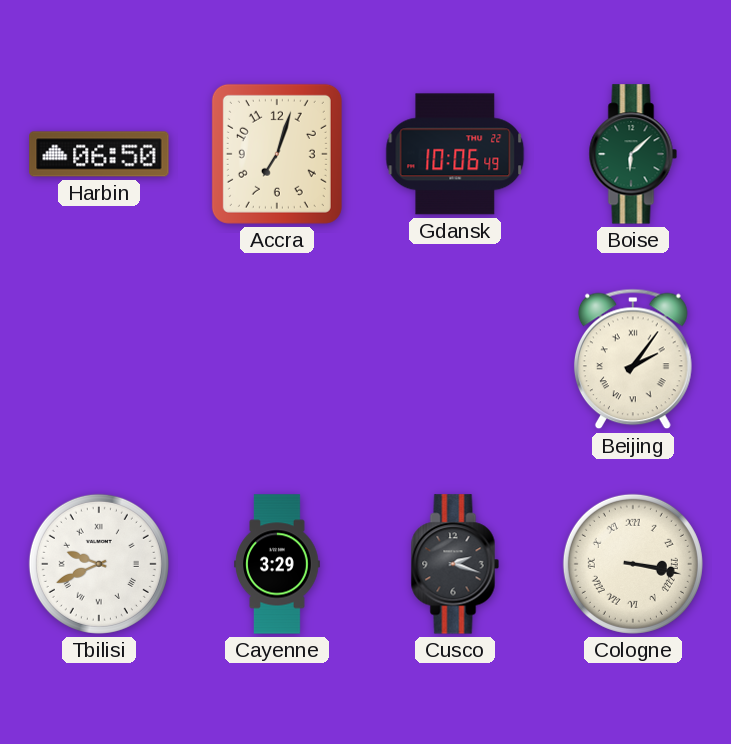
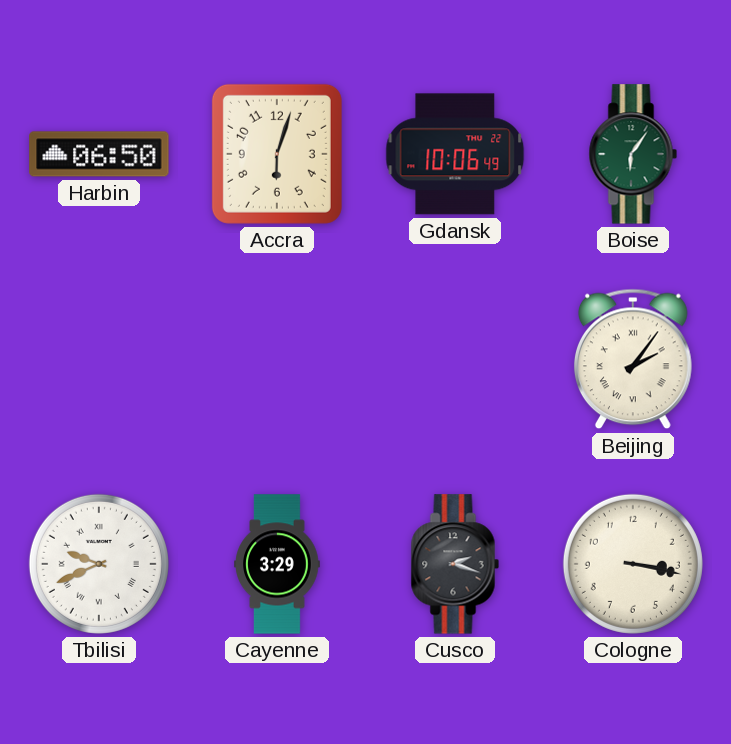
Accra: 7:03 -> 6:03
Boise: 6:08 -> 6:06
Cologne numerals: Roman -> Arabic
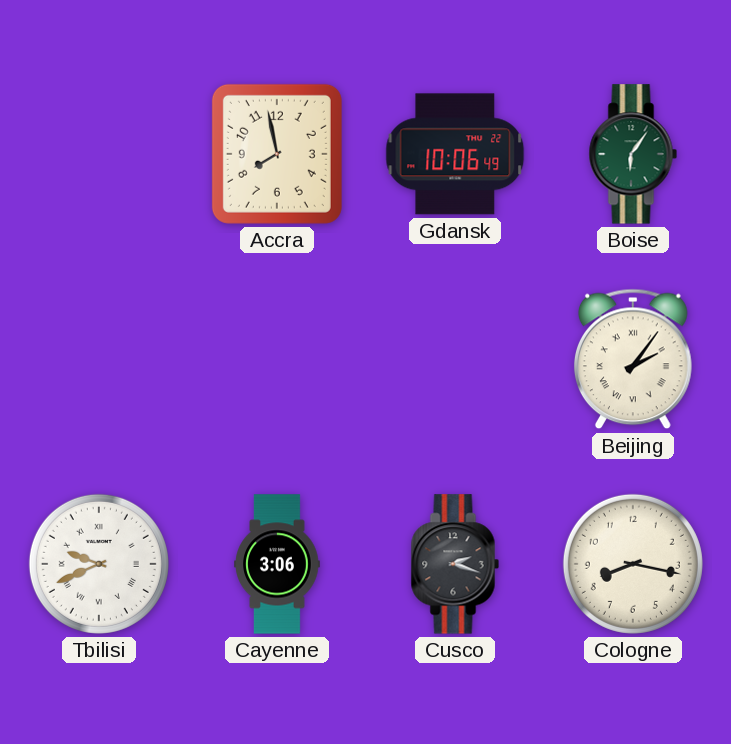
Harbin: 06:50 -> none
Accra: 6:03 -> 7:58
Cayenne: 3:29 -> 3:06
Cologne: 3:17 -> 8:17
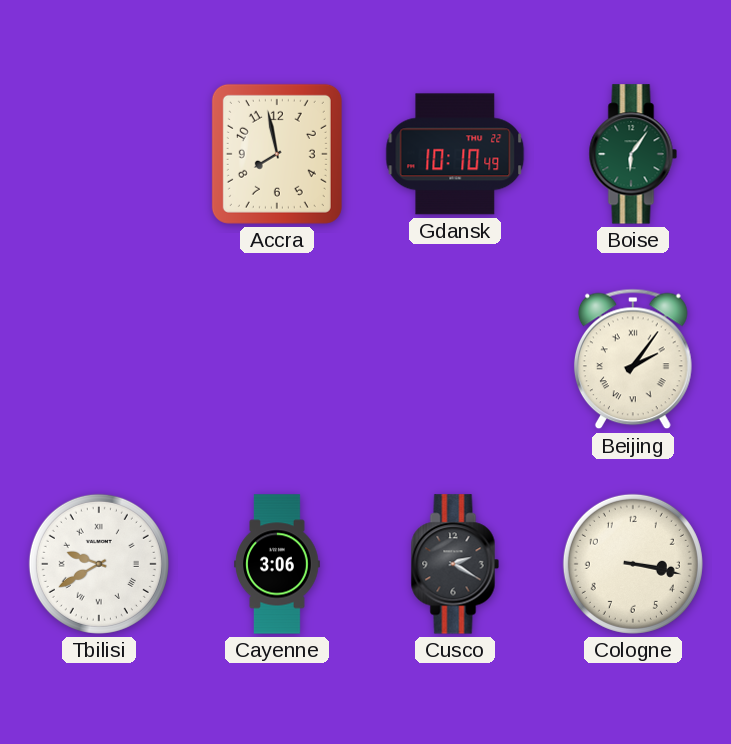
Gdansk: 10:06 -> 10:10
Tbilisi: 9:41 -> 9:40
Cusco: 2:18 -> 2:20
Cologne: 8:17 -> 3:17
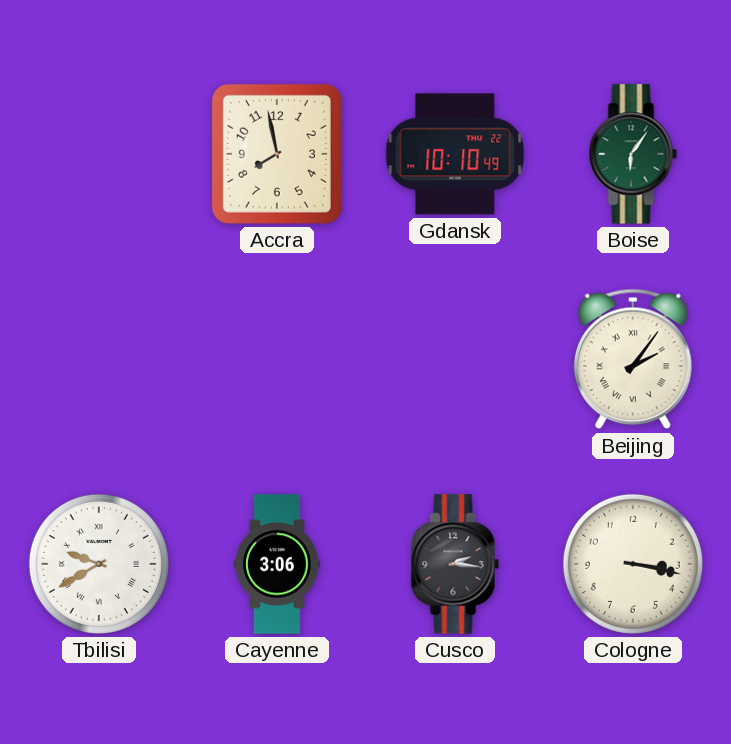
Cusco: 2:20 -> 2:16
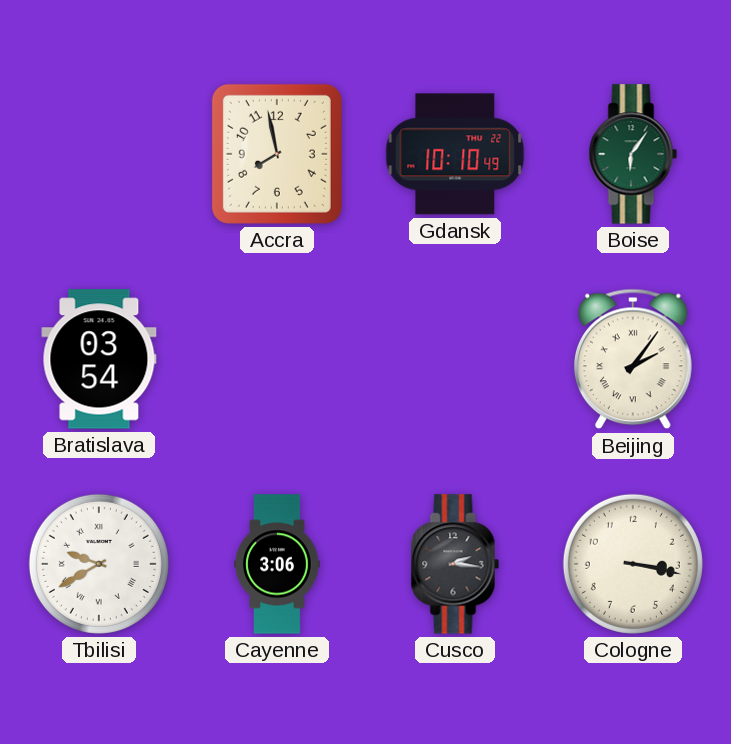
Bratislava: none -> 03:54
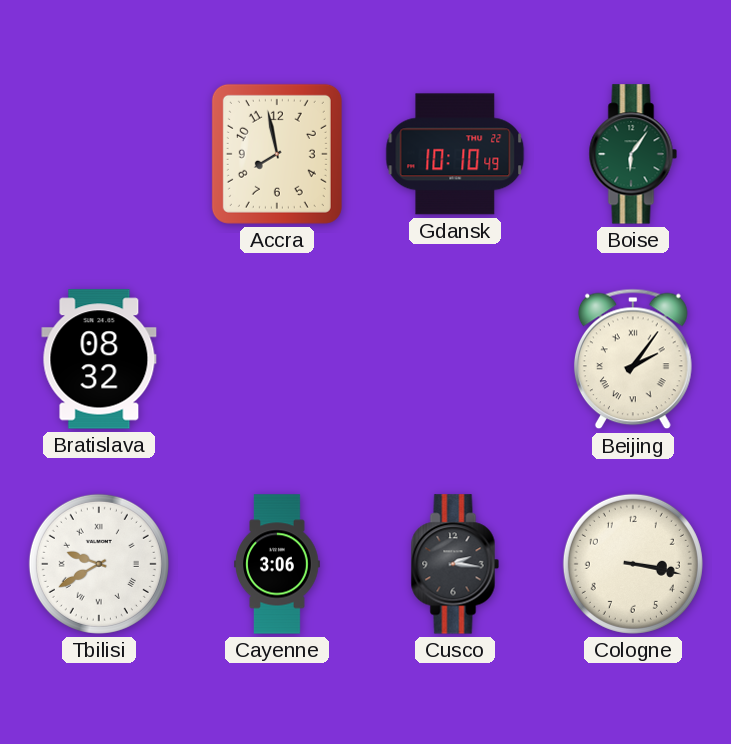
Bratislava: 03:54 -> 08:32
